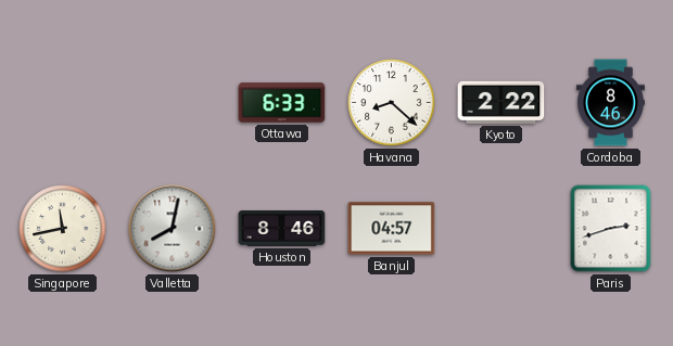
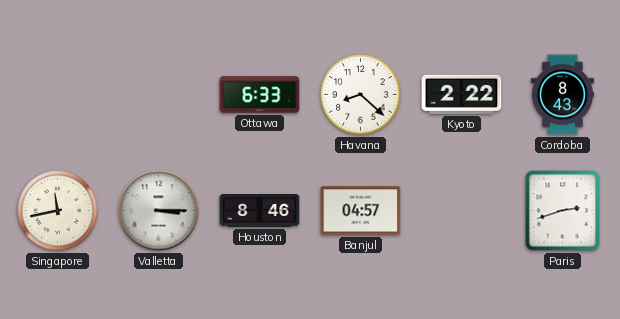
Cordoba: 8:46 -> 8:43
Valletta: 8:02 -> 3:15
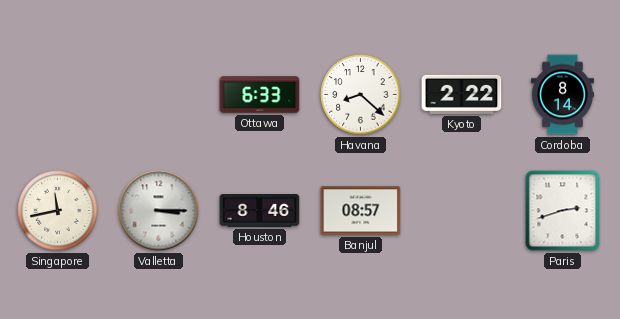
Cordoba: 8:43 -> 8:14
Banjul: 04:57 -> 08:57
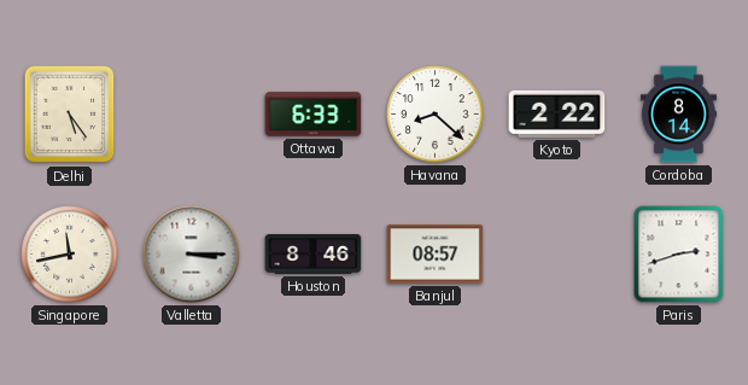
Delhi: none -> 5:24
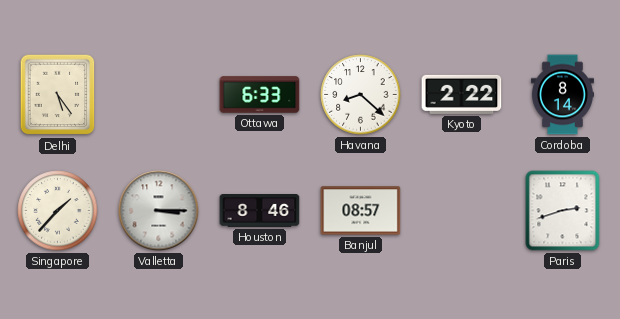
Singapore: 11:43 -> 1:37
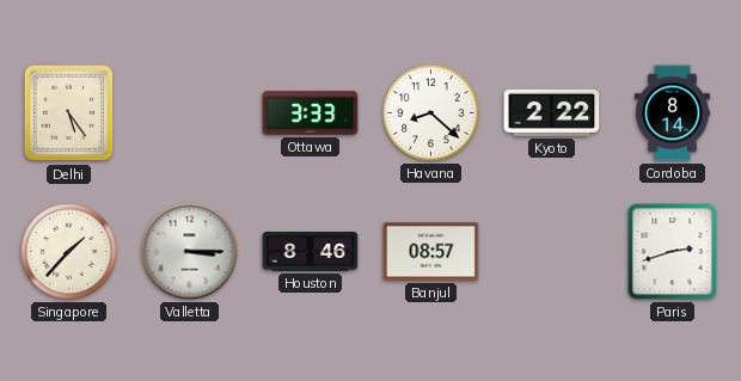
Ottawa: 6:33 -> 3:33
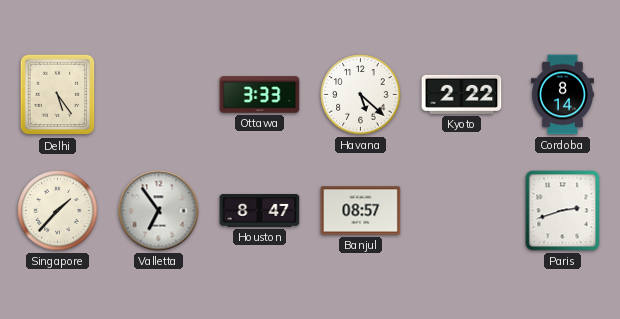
Havana: 8:22 -> 5:22
Valletta: 3:15 -> 6:54
Houston: 8:46 -> 8:47
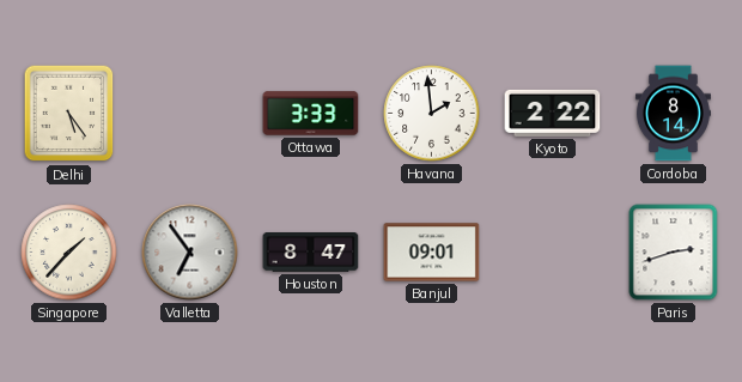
Havana: 5:22 -> 1:59
Banjul: 08:57 -> 09:01
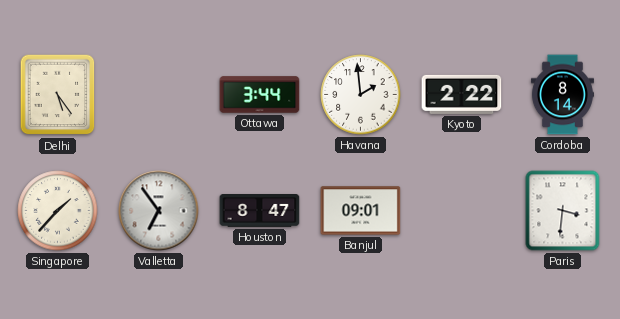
Ottawa: 3:33 -> 3:44
Paris: 2:42 -> 3:31
